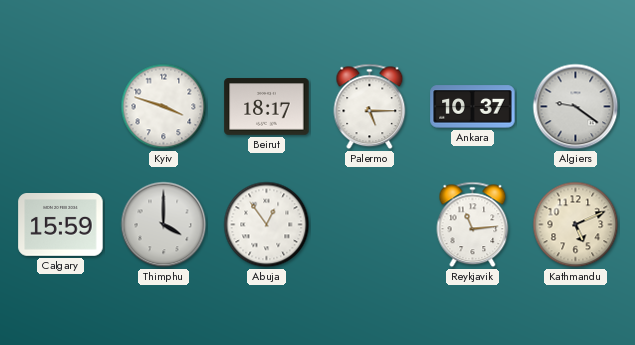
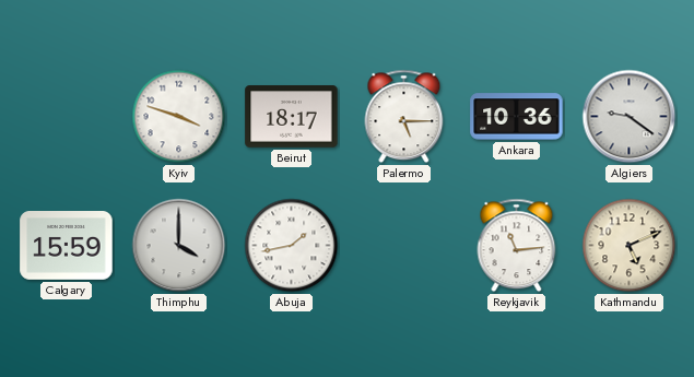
Ankara: 10:37 -> 10:36
Abuja: 12:54 -> 1:43
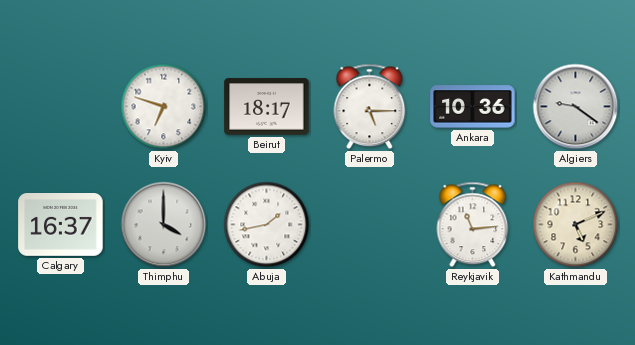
Kyiv: 3:48 -> 6:48
Calgary: 15:59 -> 16:37
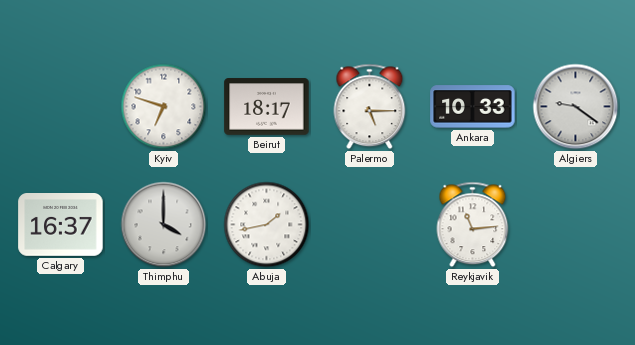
Ankara: 10:36 -> 10:33
Kathmandu: 5:11 -> none
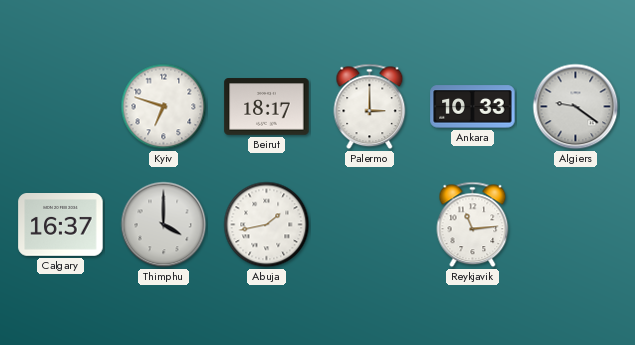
Palermo: 5:15 -> 3:00
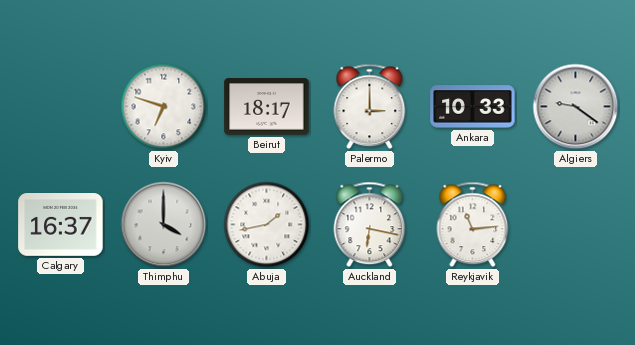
Auckland: none -> 6:17
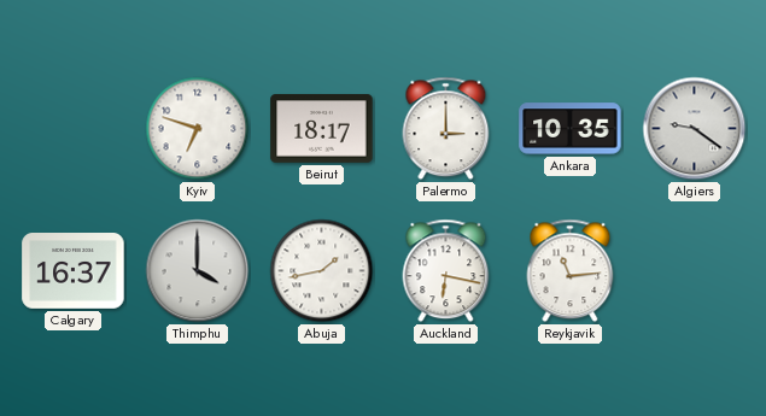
Ankara: 10:33 -> 10:35
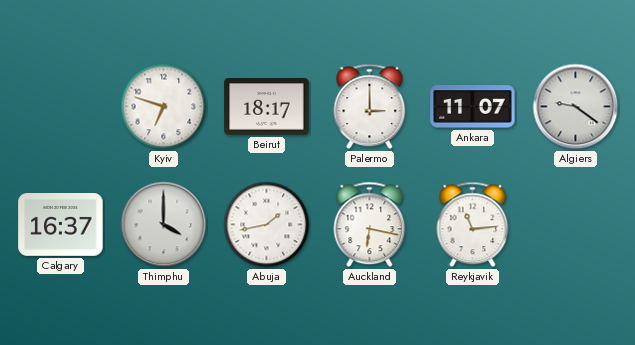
Ankara: 10:35 -> 11:07
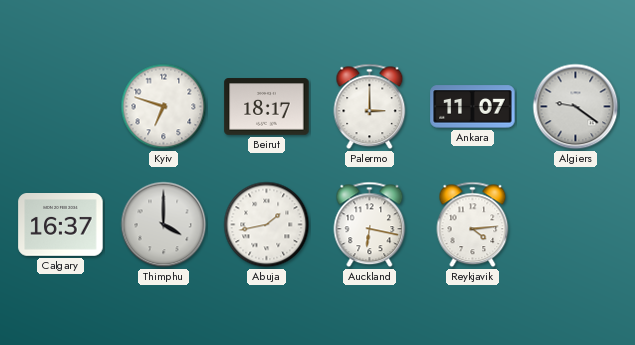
Reykjavik: 11:14 -> 4:14
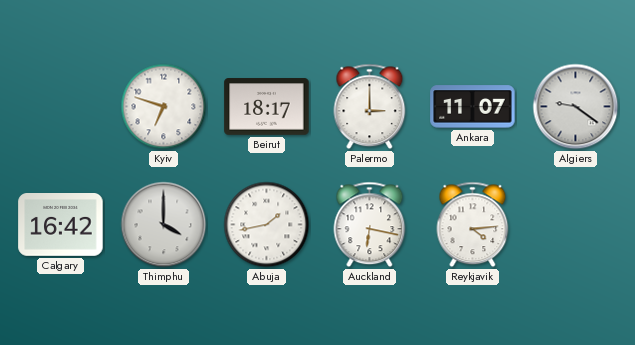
Calgary: 16:37 -> 16:42
